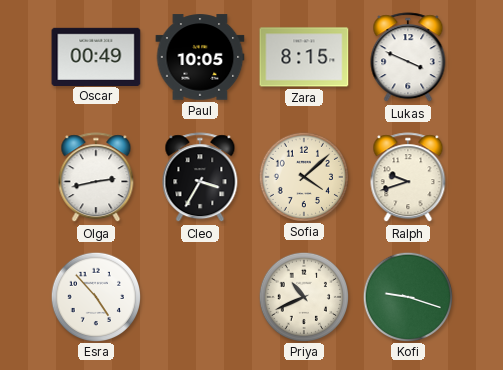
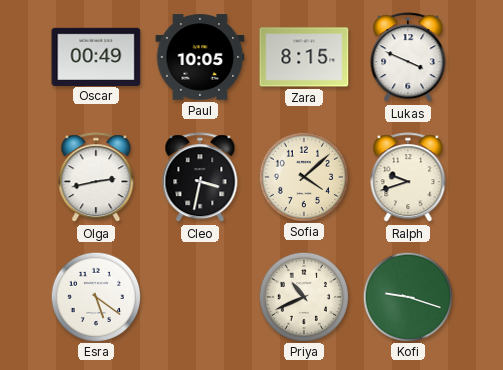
Cleo: 3:35 -> 3:32
Esra: 4:53 -> 5:21
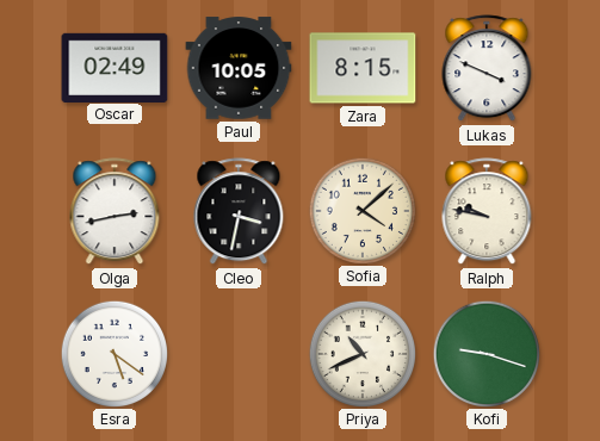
Oscar: 00:49 -> 02:49
Ralph: 9:42 -> 9:47
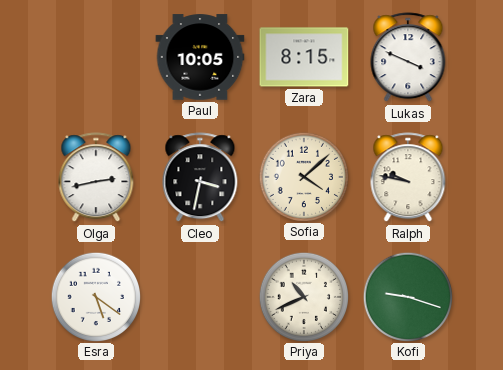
Oscar: 02:49 -> none
